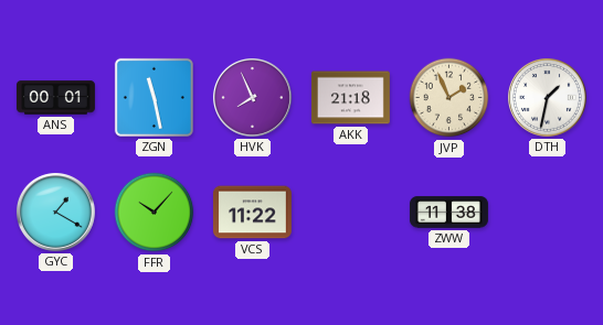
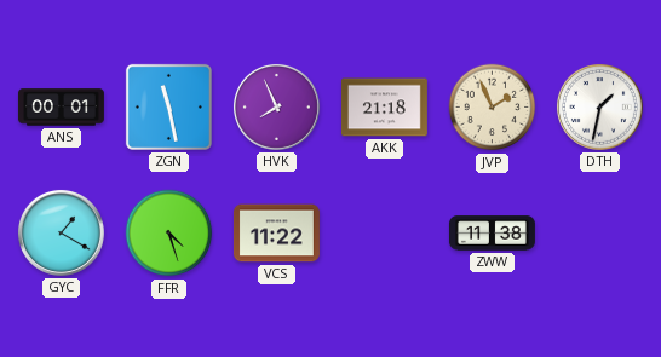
FFR: 10:07 -> 4:27
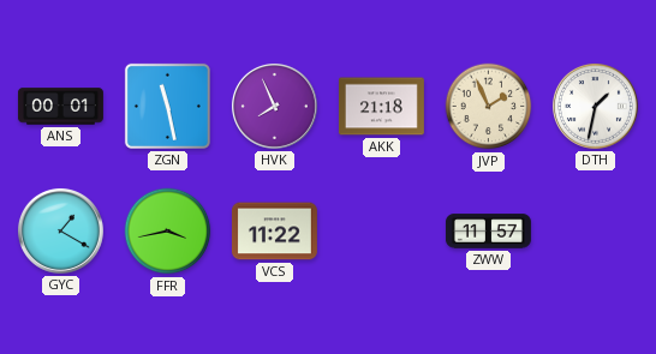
FFR: 4:27 -> 3:43
ZWW: 11:38 -> 11:57
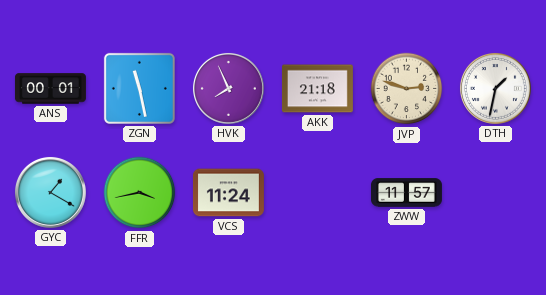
JVP: 1:56 -> 2:48
VCS: 11:22 -> 11:24
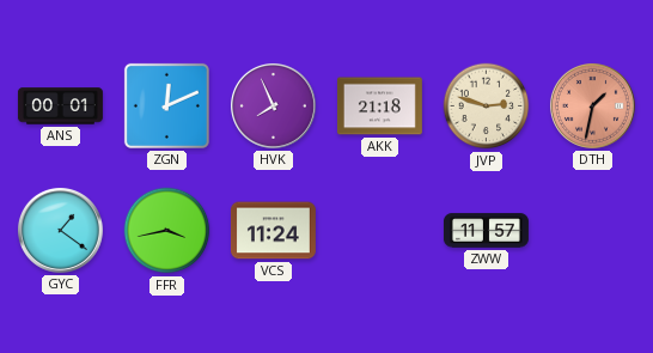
ZGN: 11:28 -> 12:11
DTH dial: white -> salmon
GYC: 1:20 -> 1:21
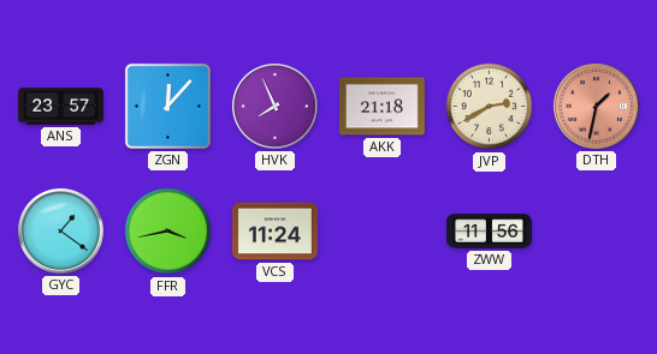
ANS: 00:01 -> 23:57
ZGN: 12:11 -> 12:07
JVP: 2:48 -> 2:40
ZWW: 11:57 -> 11:56
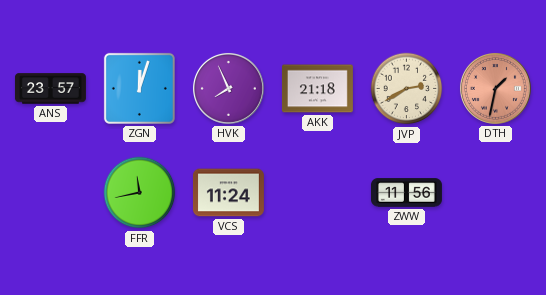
ZGN: 12:07 -> 12:03
GYC: 1:21 -> none
FFR: 3:43 -> 11:43
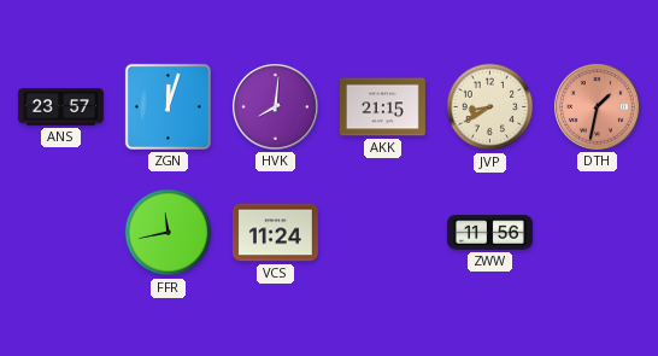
HVK: 7:56 -> 8:01
AKK: 21:18 -> 21:15
JVP: 2:40 -> 8:40
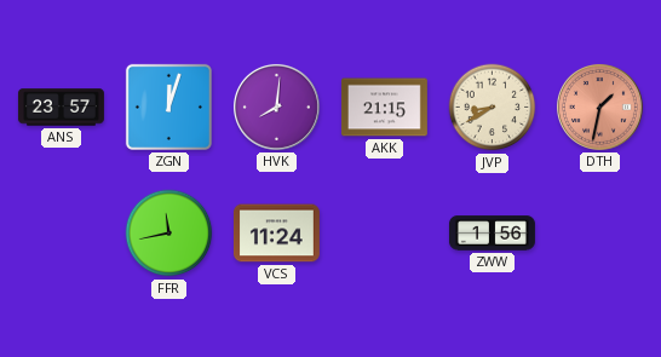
ZWW: 11:56 -> 1:56
